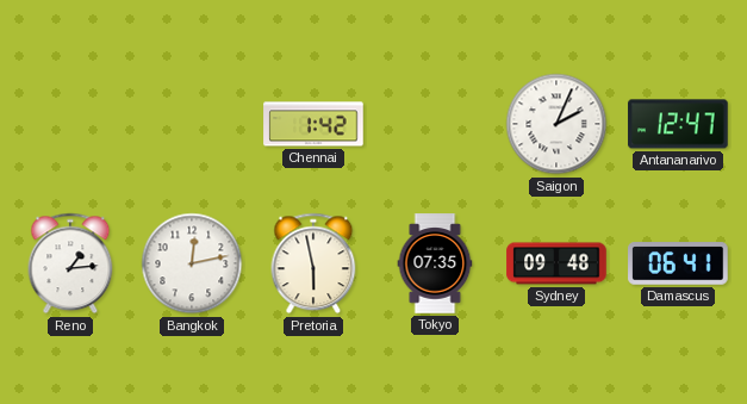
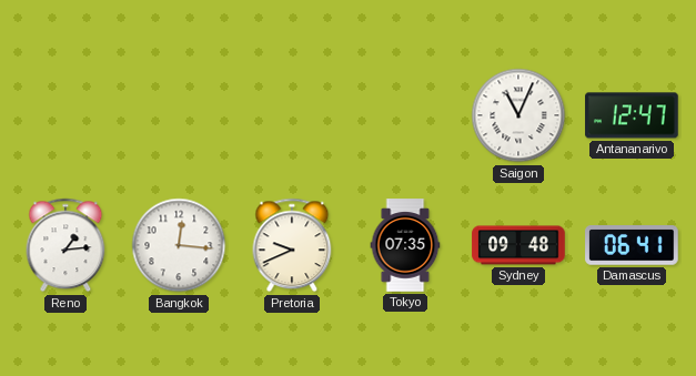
Chennai: 1:42 -> none
Saigon: 2:04 -> 11:04
Bangkok: 12:13 -> 12:16
Pretoria: 5:58 -> 9:41
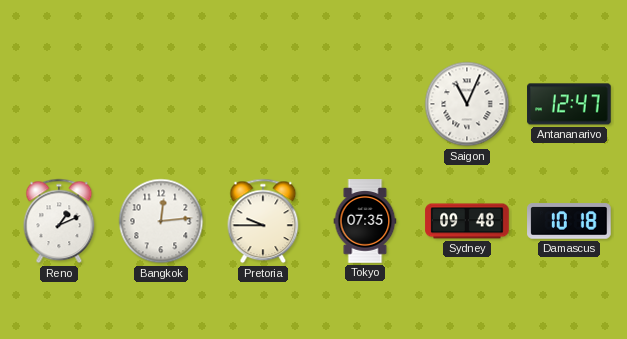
Reno: 1:14 -> 1:11
Bangkok: 12:16 -> 12:14
Pretoria: 9:41 -> 9:45
Damascus: 06:41 -> 10:18
